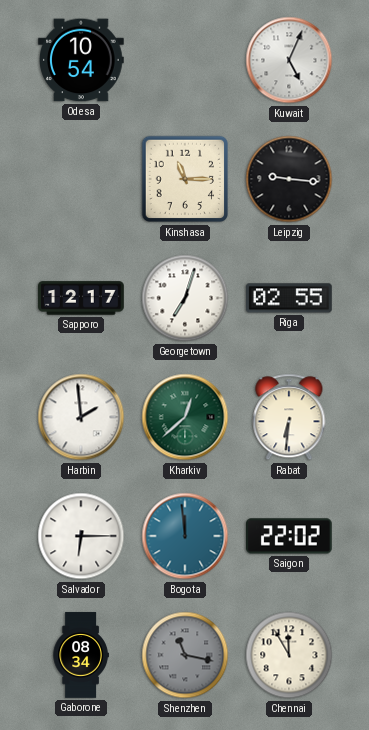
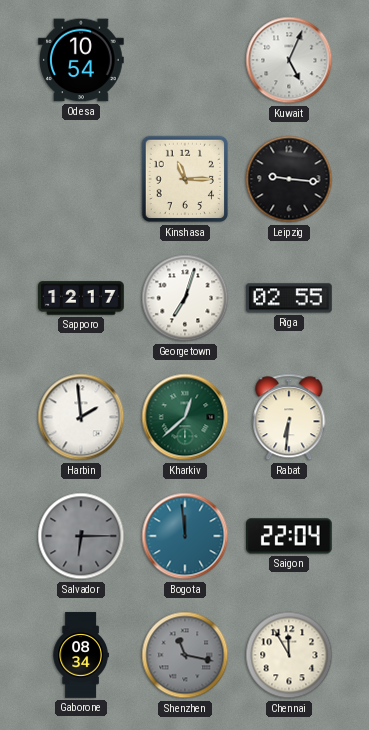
Salvador dial: white -> grey
Saigon: 22:02 -> 22:04
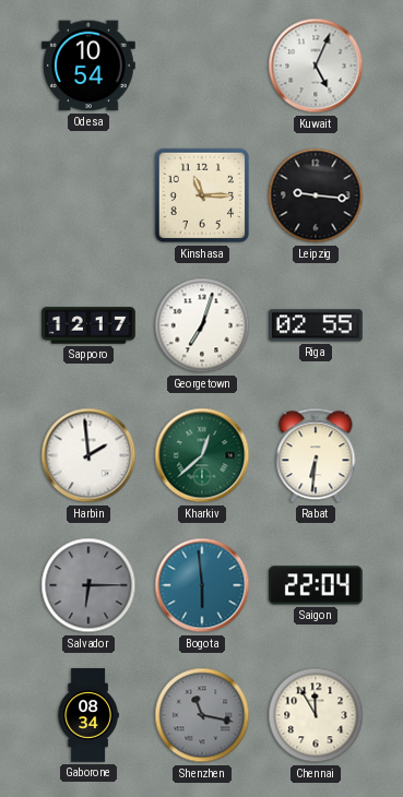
Bogota: 11:59 -> 5:59
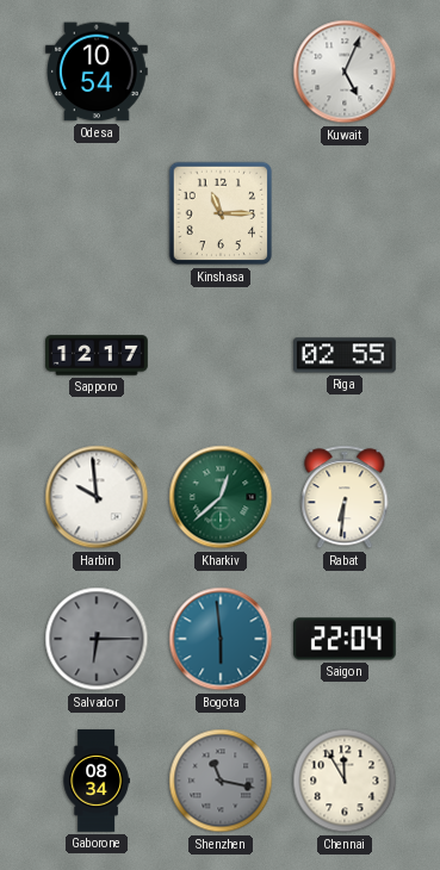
Leipzig: 9:16 -> none
Georgetown: 7:03 -> none
Harbin: 1:59 -> 9:59
